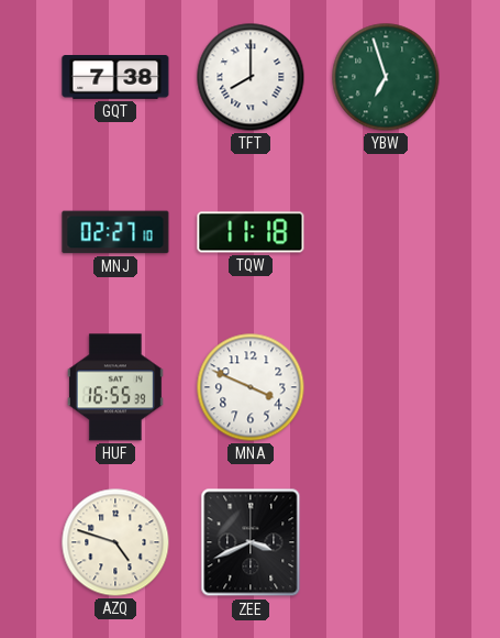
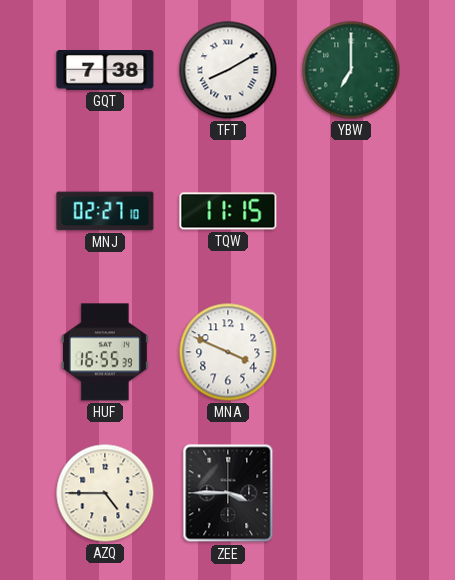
TFT: 8:00 -> 8:10
YBW: 6:57 -> 7:00
TQW: 11:18 -> 11:15
AZQ: 4:48 -> 4:45
ZEE: 3:41 -> 3:45
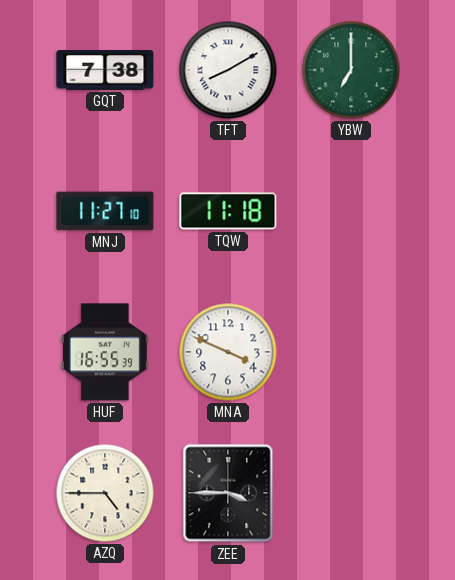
MNJ: 02:27 -> 11:27
TQW: 11:15 -> 11:18
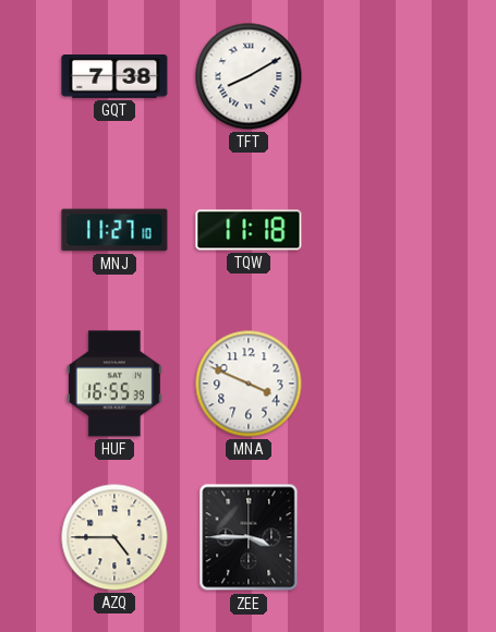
YBW: 7:00 -> none
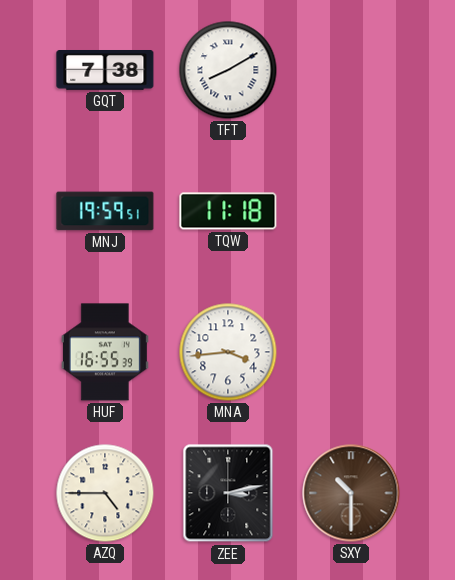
MNJ: 11:27 -> 19:59
MNA: 3:49 -> 3:44
ZEE: 3:45 -> 3:13
SXY: none -> 10:30
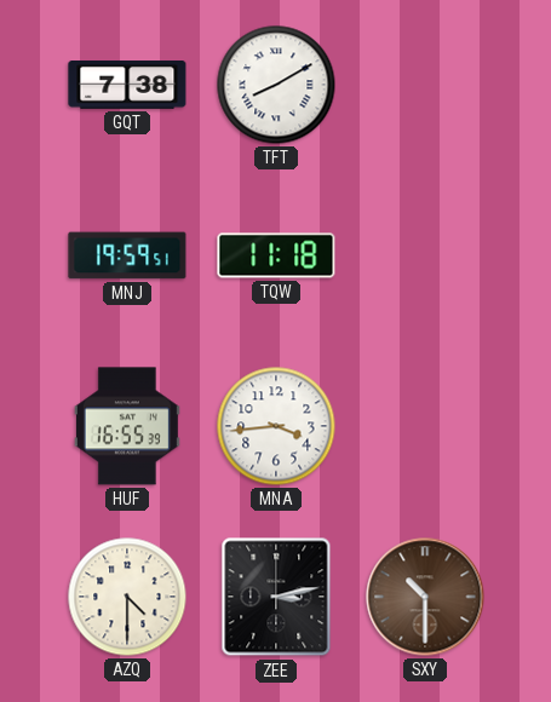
AZQ: 4:45 -> 4:30
